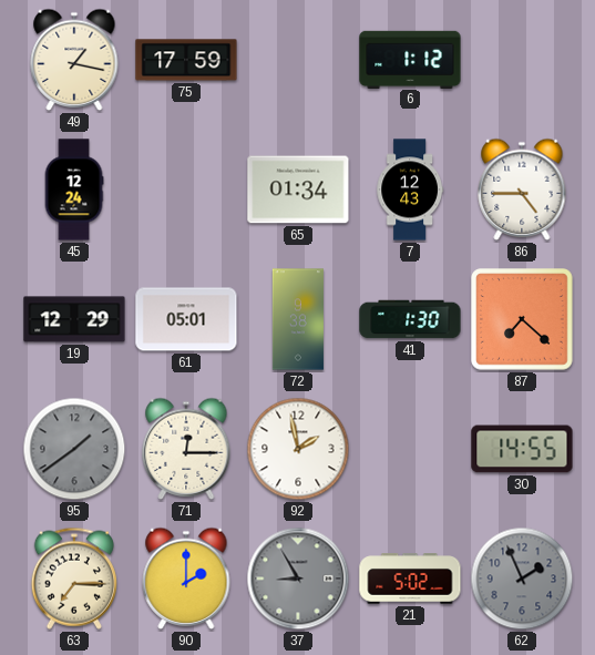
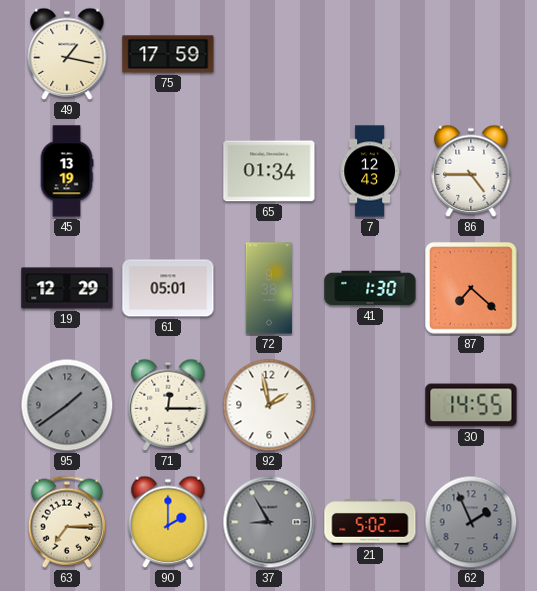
6: 1:12 -> none
45: 12:24 -> 13:19
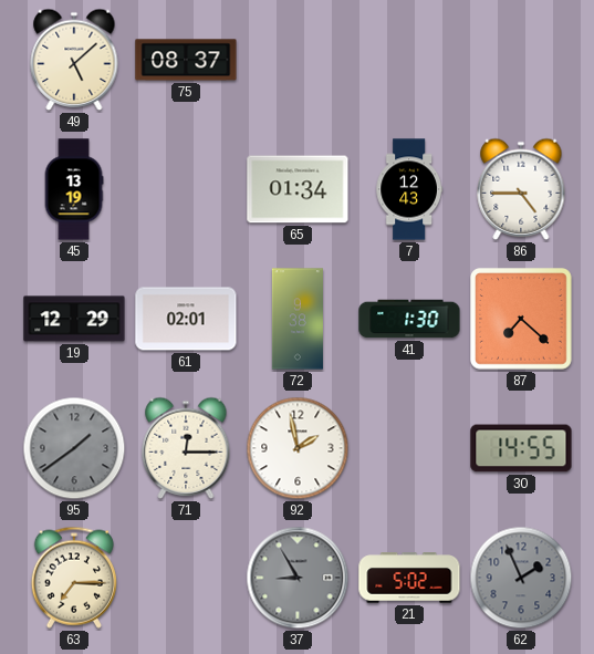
49: 1:17 -> 5:08
75: 17:59 -> 08:37
61: 05:01 -> 02:01
90: 2:00 -> none
